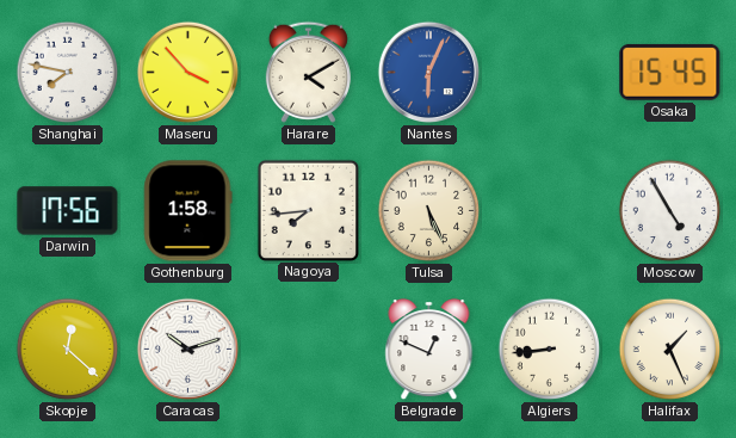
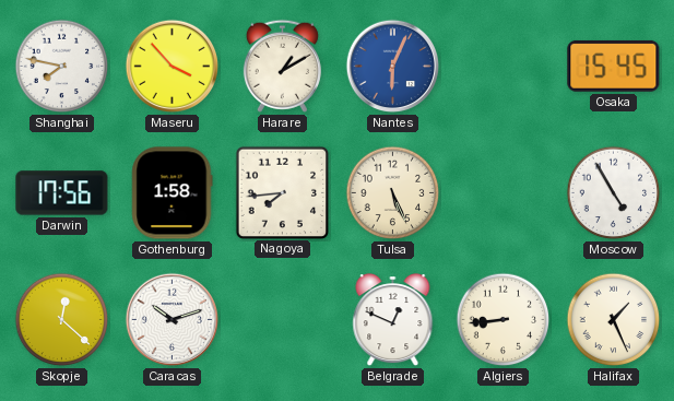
Harare: 4:10 -> 1:10
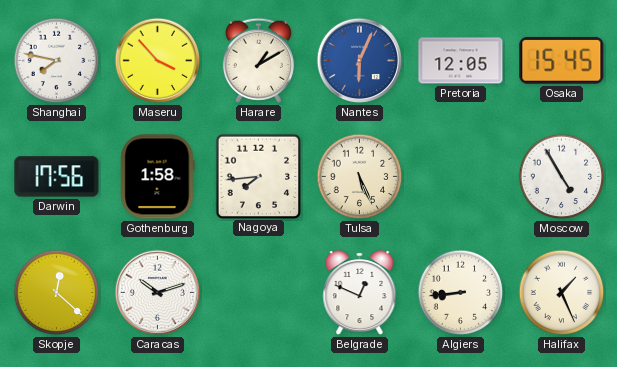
Pretoria: none -> 12:05
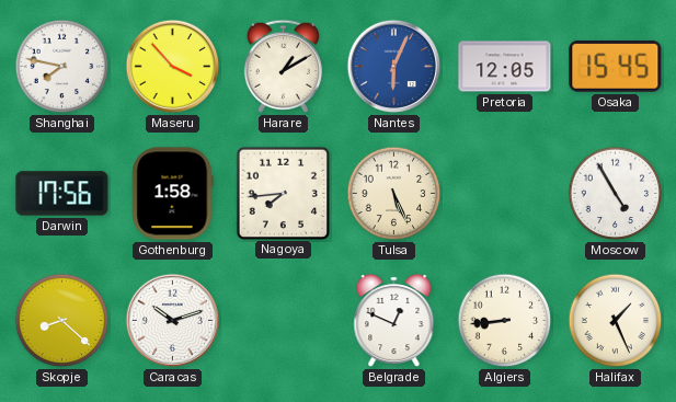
Skopje: 12:22 -> 8:22
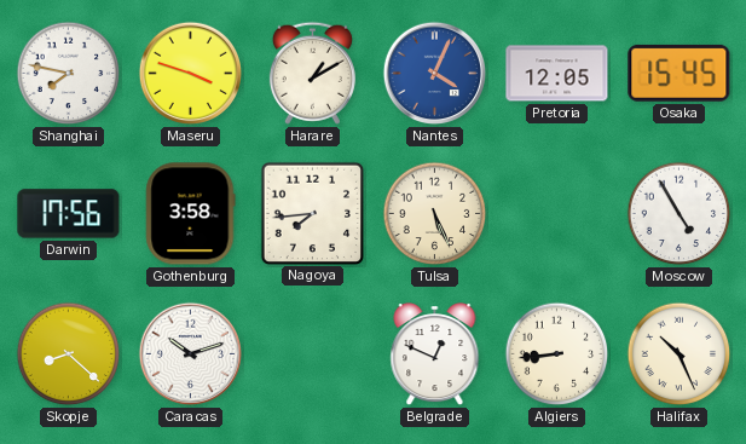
Maseru: 3:53 -> 3:48
Nantes: 6:04 -> 4:04
Gothenburg: 1:58 -> 3:58
Halifax: 1:26 -> 10:26
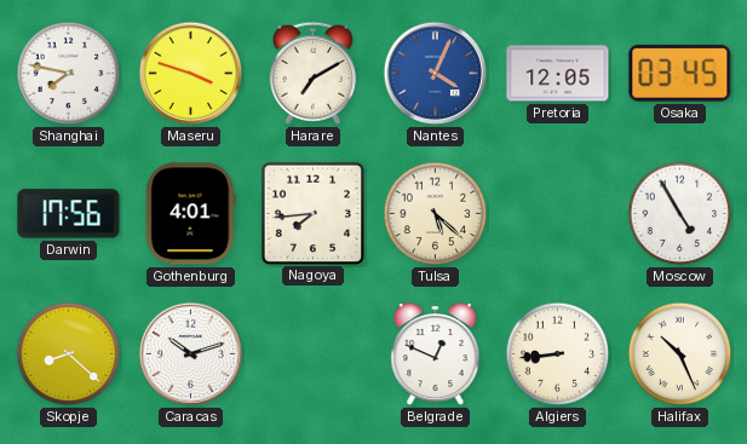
Harare: 1:10 -> 7:10
Osaka: 15:45 -> 03:45
Gothenburg: 3:58 -> 4:01
Tulsa: 5:26 -> 5:22
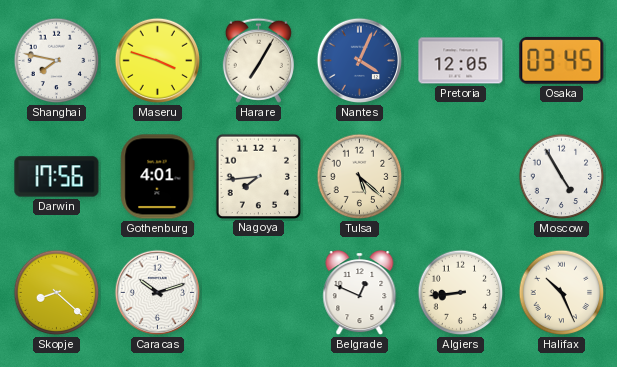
Harare: 7:10 -> 7:05
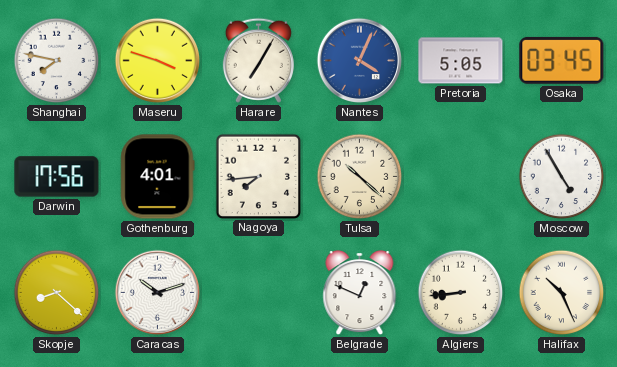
Pretoria: 12:05 -> 5:05
Tulsa: 5:22 -> 10:22
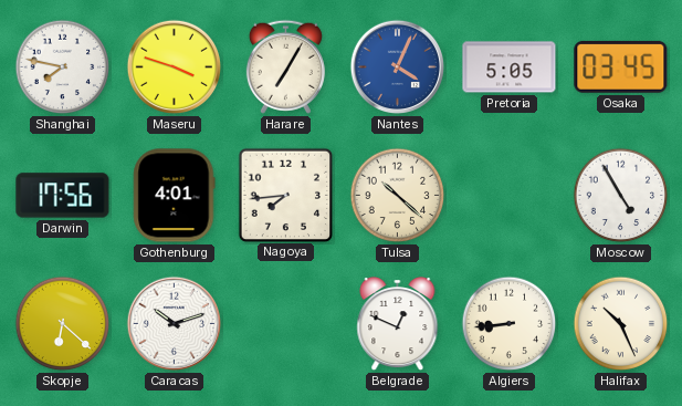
Skopje: 8:22 -> 6:22
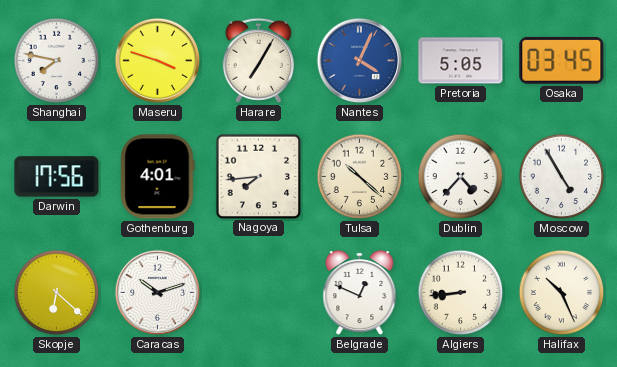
Dublin: none -> 4:37
